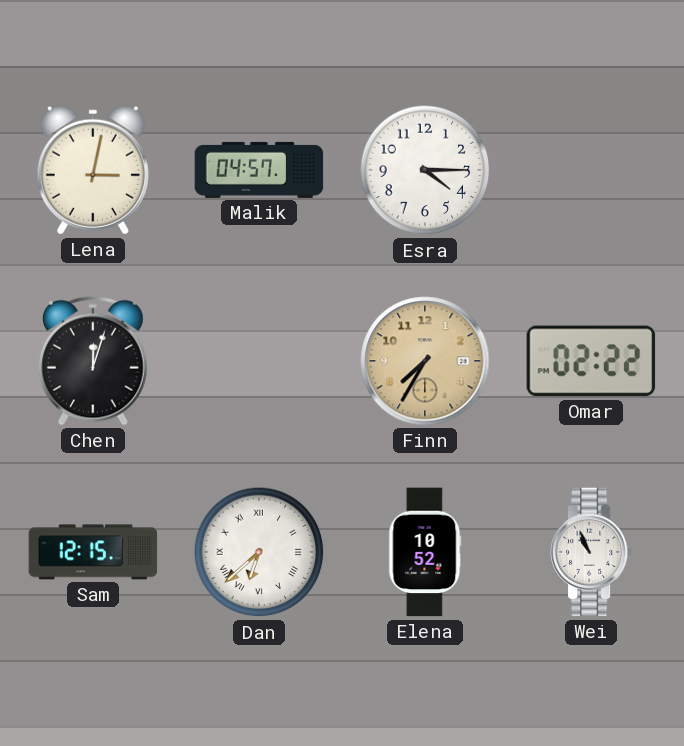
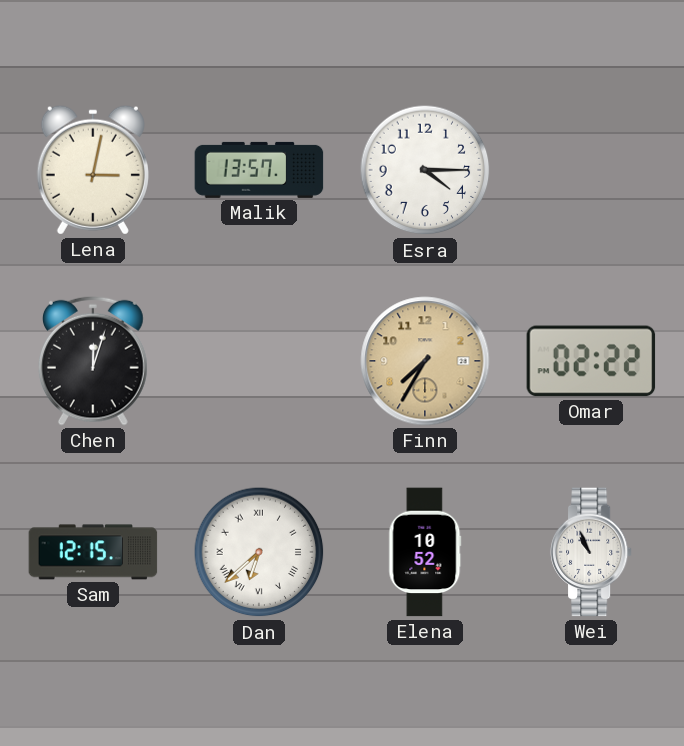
Malik: 04:57 -> 13:57
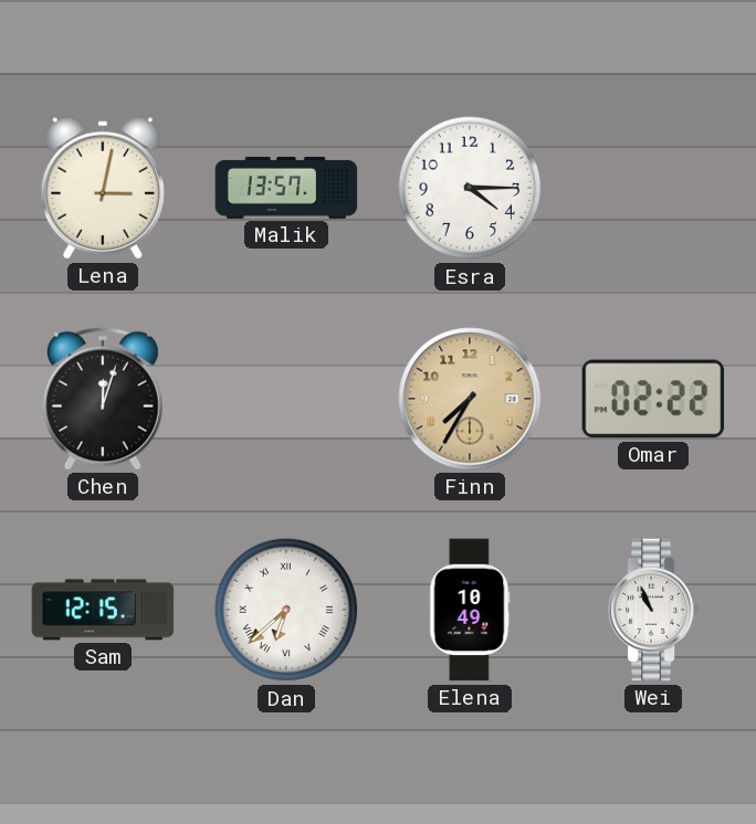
Elena: 10:52 -> 10:49
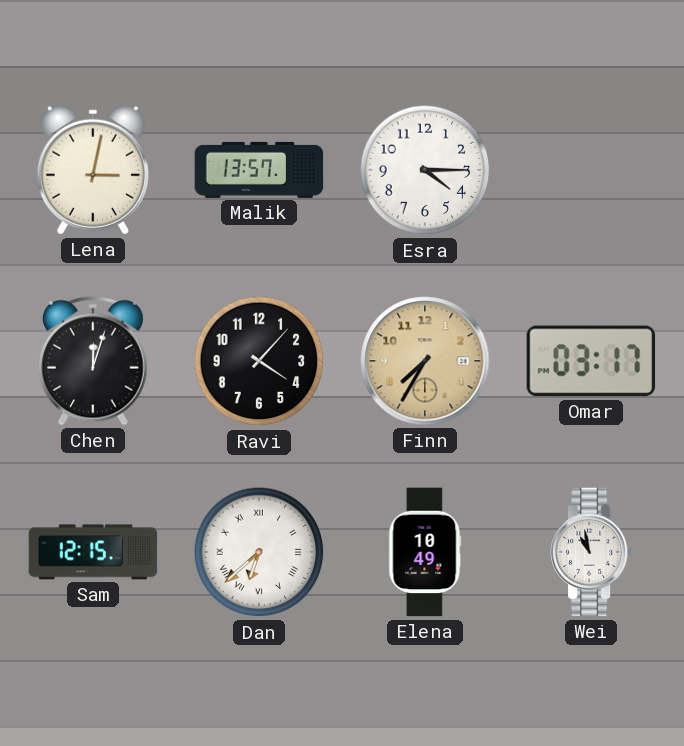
Ravi: none -> 4:07
Omar: 02:22 -> 03:17
Wei: 10:56 -> 10:58
